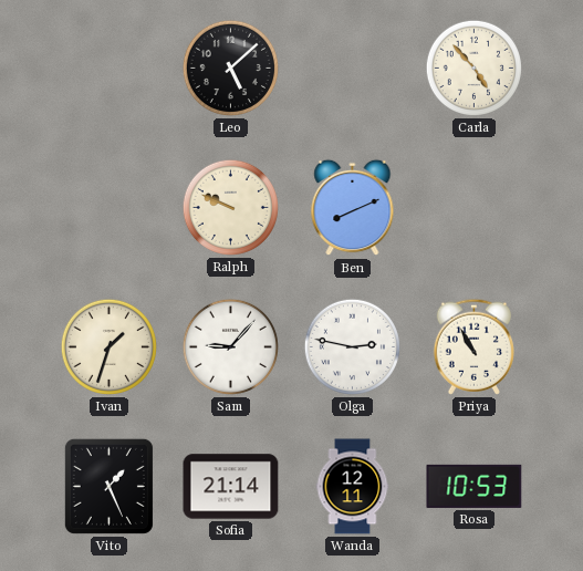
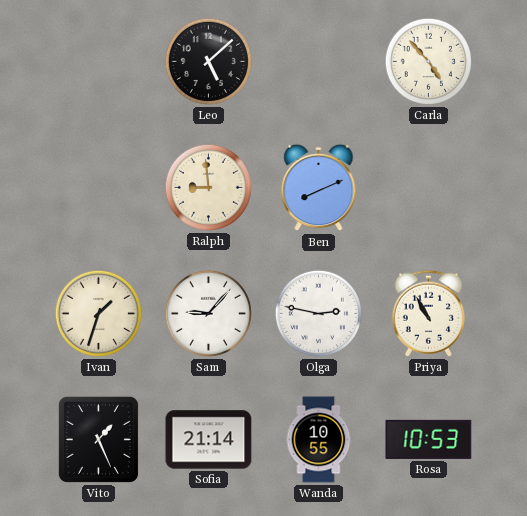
Ralph: 9:49 -> 8:59
Wanda: 12:11 -> 10:55
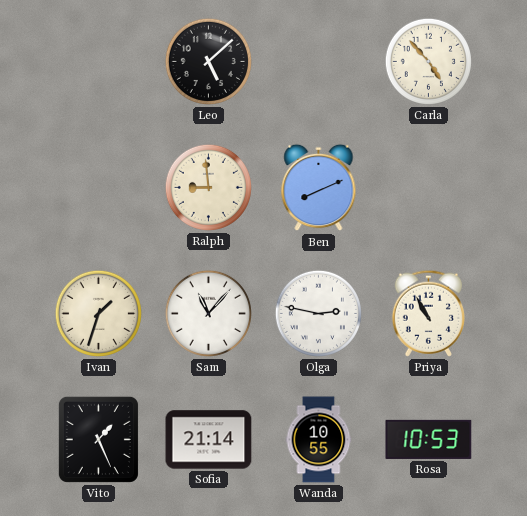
Sam: 9:07 -> 11:07
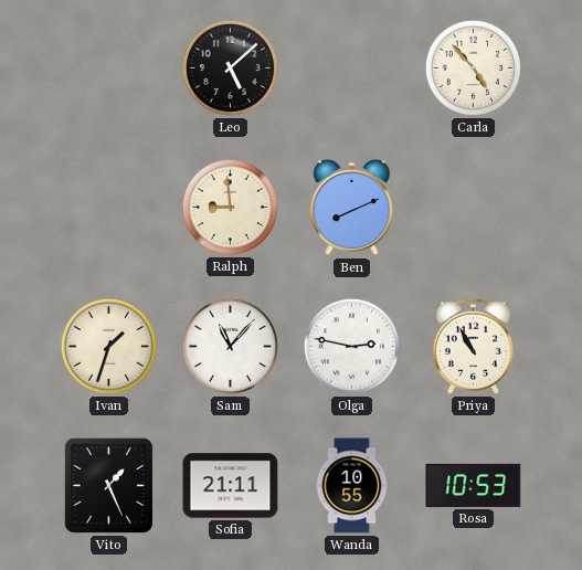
Sofia: 21:14 -> 21:11
